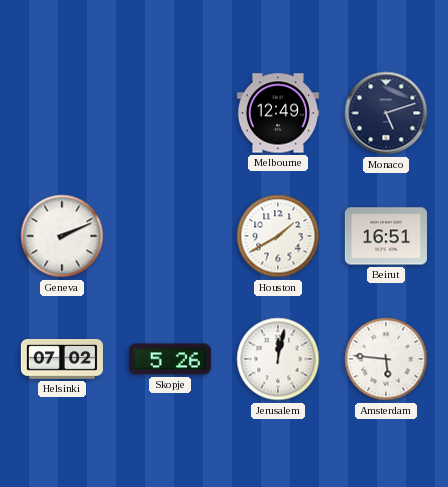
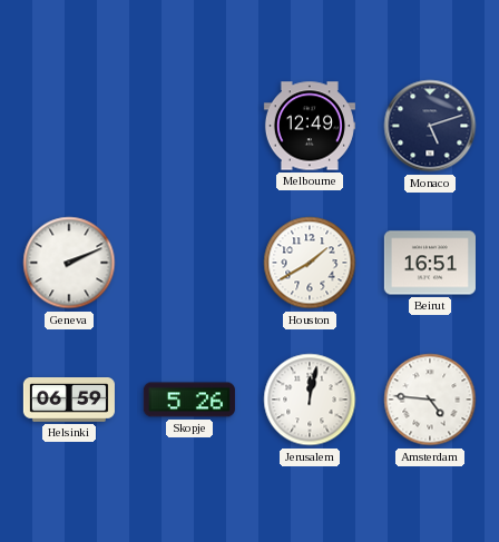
Helsinki: 07:02 -> 06:59
Amsterdam: 5:46 -> 4:46
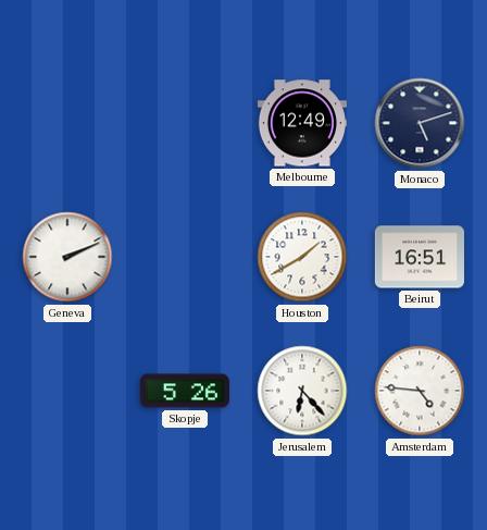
Helsinki: 06:59 -> none
Jerusalem: 12:02 -> 6:23
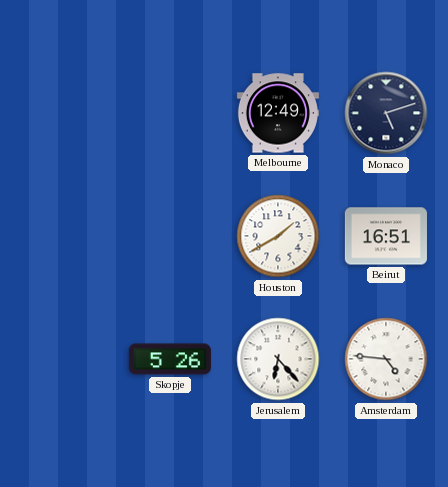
Geneva: 2:11 -> none
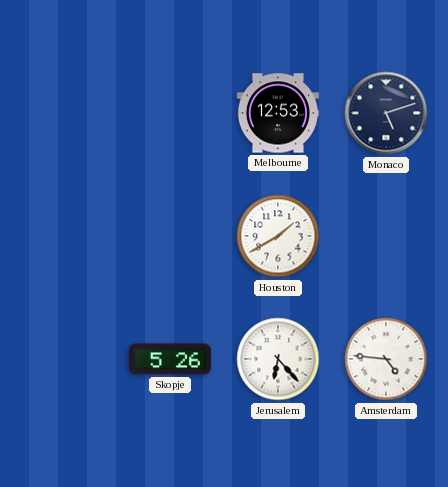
Melbourne: 12:49 -> 12:53
Beirut: 16:51 -> none
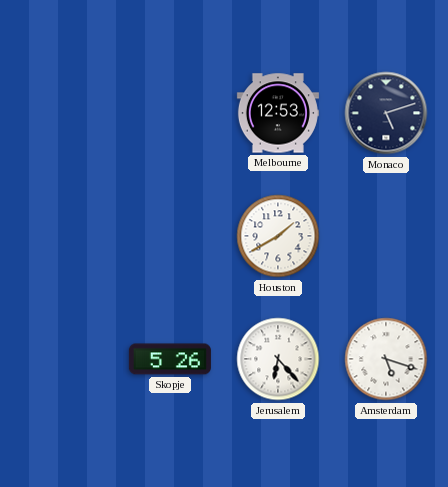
Amsterdam: 4:46 -> 5:18
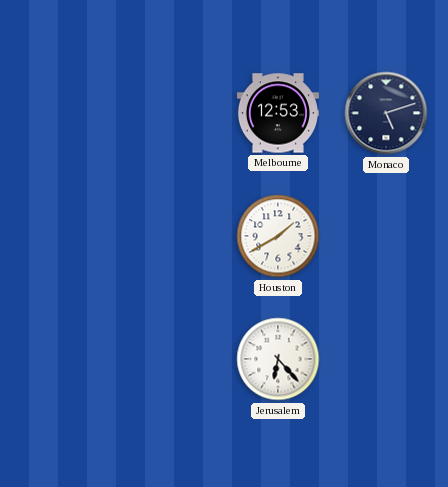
Skopje: 5:26 -> none
Amsterdam: 5:18 -> none
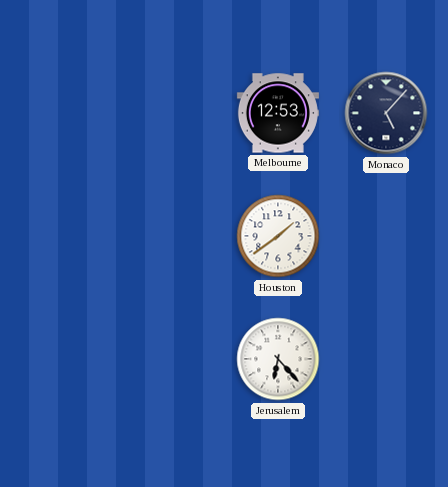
Monaco: 5:12 -> 5:07
Houston: 1:40 -> 1:39
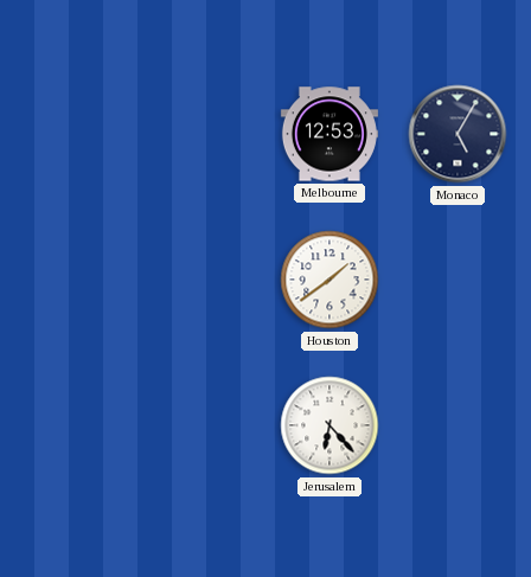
Monaco: 5:07 -> 5:05
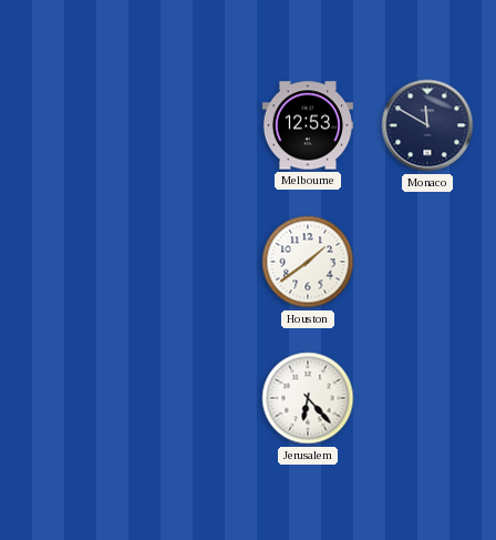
Monaco: 5:05 -> 11:50
